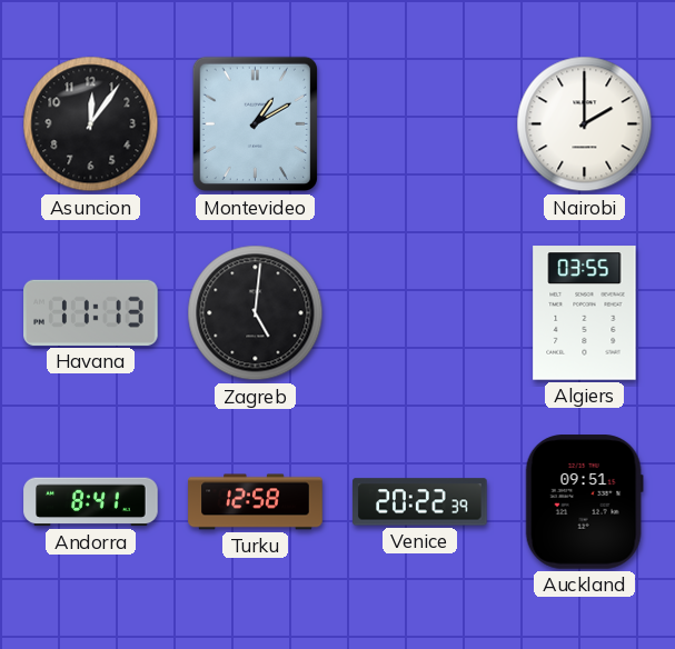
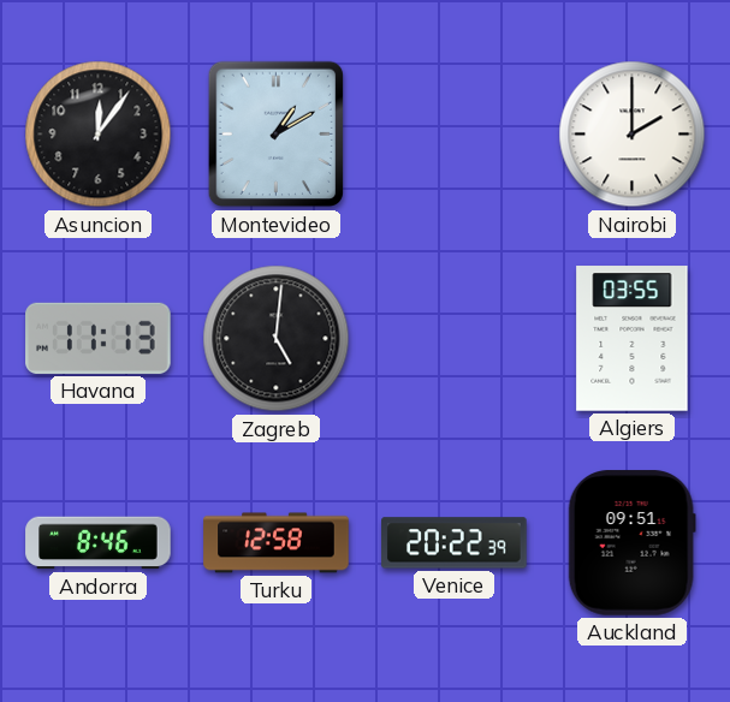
Andorra: 8:41 -> 8:46
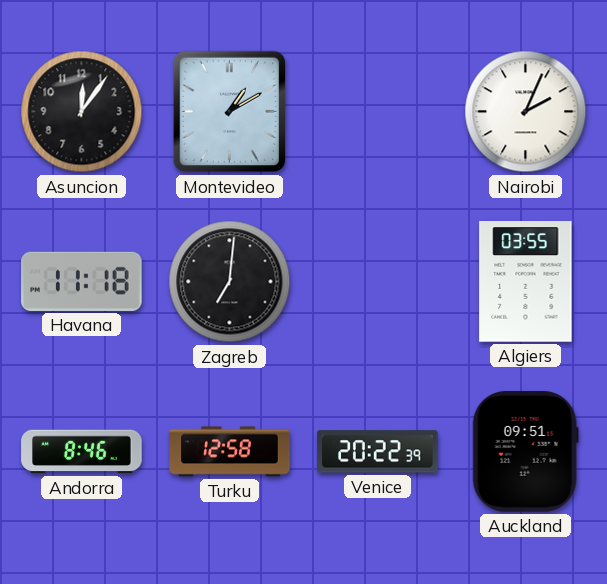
Nairobi: 2:00 -> 2:04
Havana: 11:13 -> 11:18
Zagreb: 5:01 -> 7:01
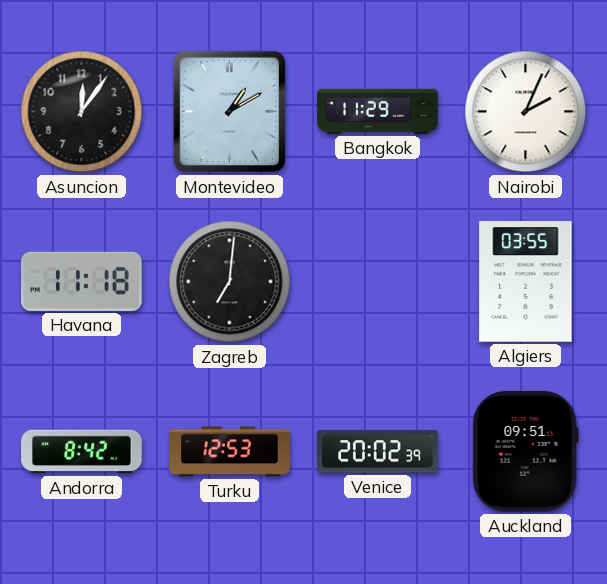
Bangkok: none -> 11:29
Andorra: 8:46 -> 8:42
Turku: 12:58 -> 12:53
Venice: 20:22 -> 20:02
